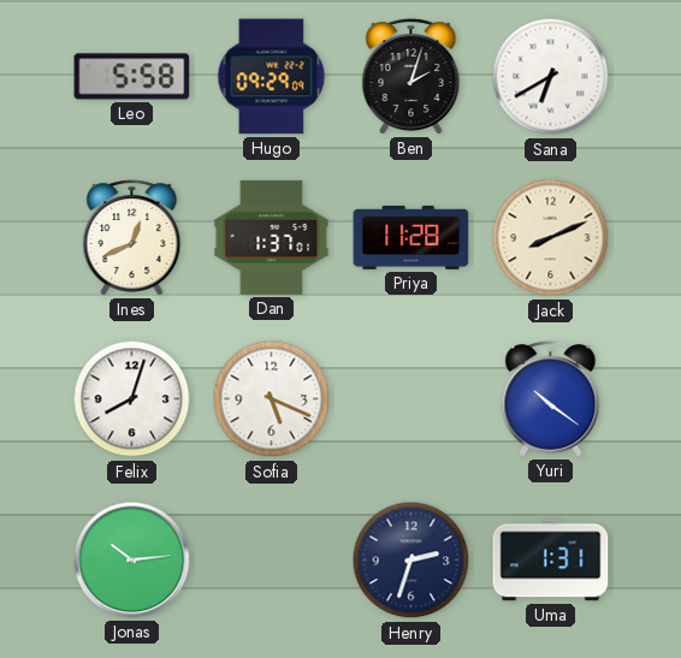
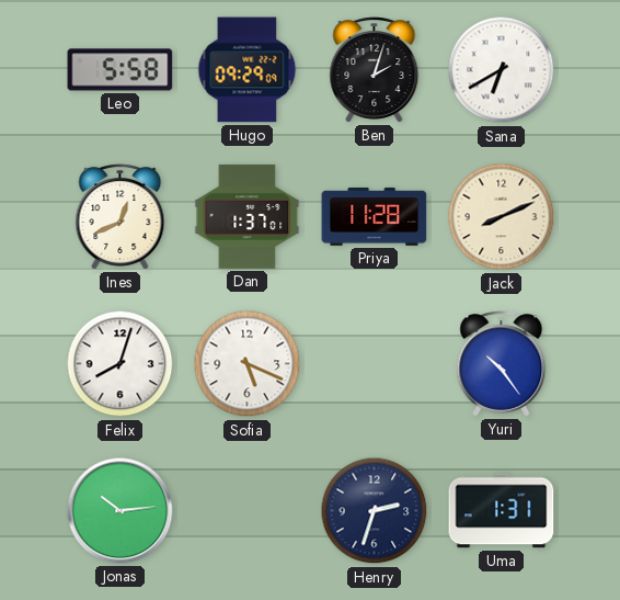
Yuri: 10:21 -> 10:24
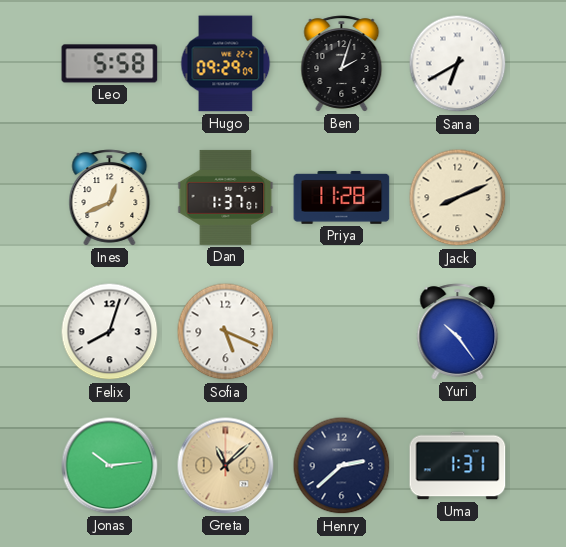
Greta: none -> 11:08
Henry: 2:33 -> 2:38
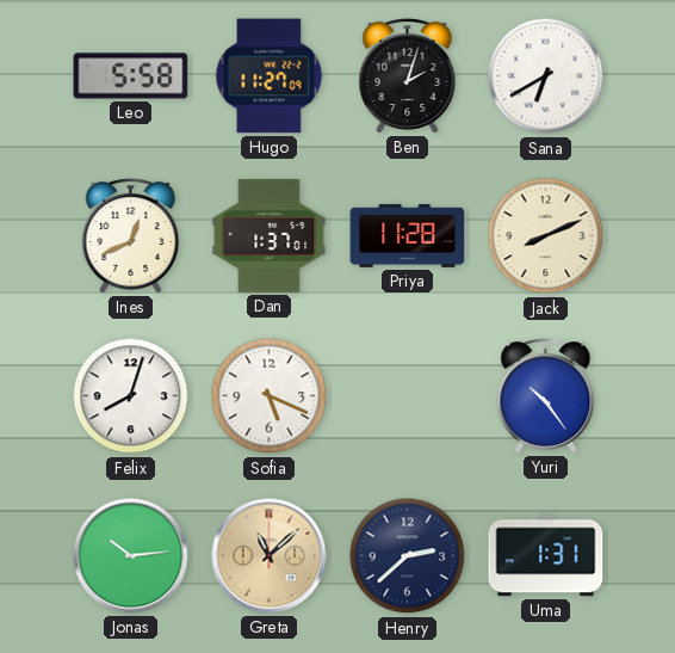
Hugo: 09:29 -> 11:27
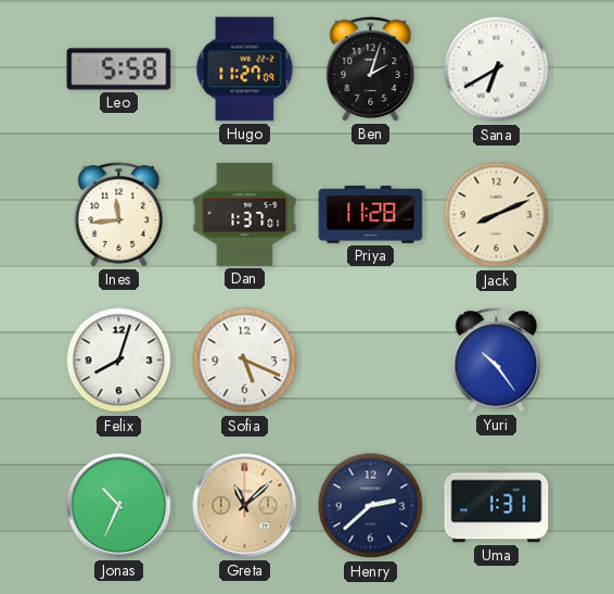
Ines: 12:41 -> 11:44
Jonas: 10:14 -> 10:34
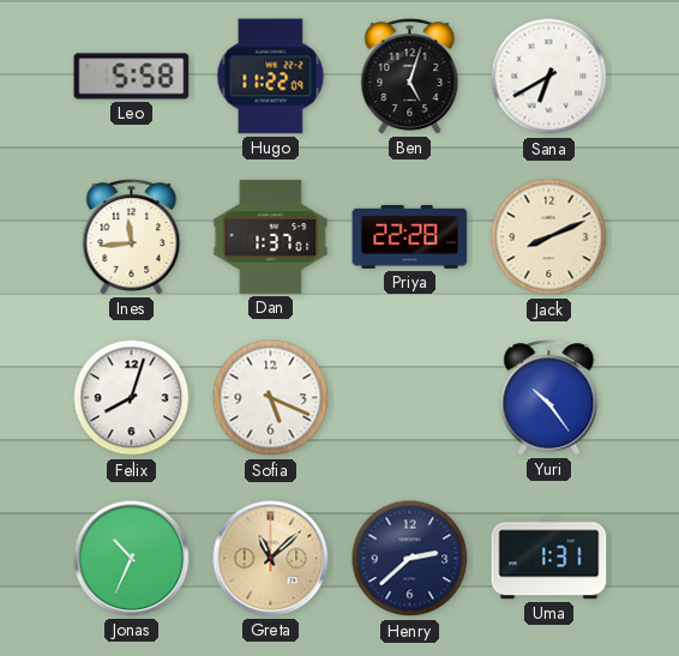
Hugo: 11:27 -> 11:22
Ben: 2:03 -> 5:03
Priya: 11:28 -> 22:28
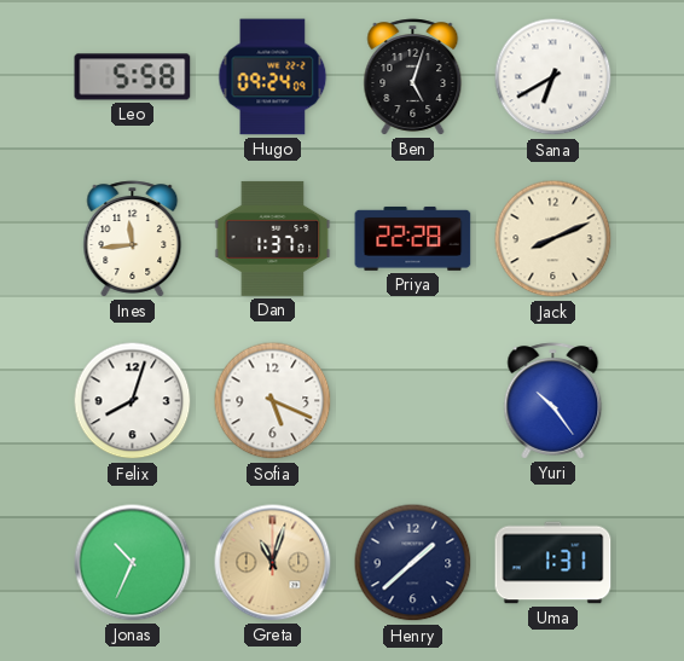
Hugo: 11:22 -> 09:24
Greta: 11:08 -> 11:03
Henry: 2:38 -> 1:38
